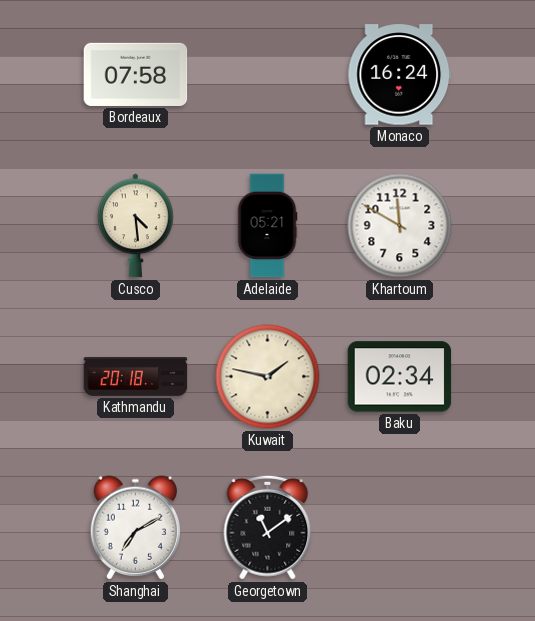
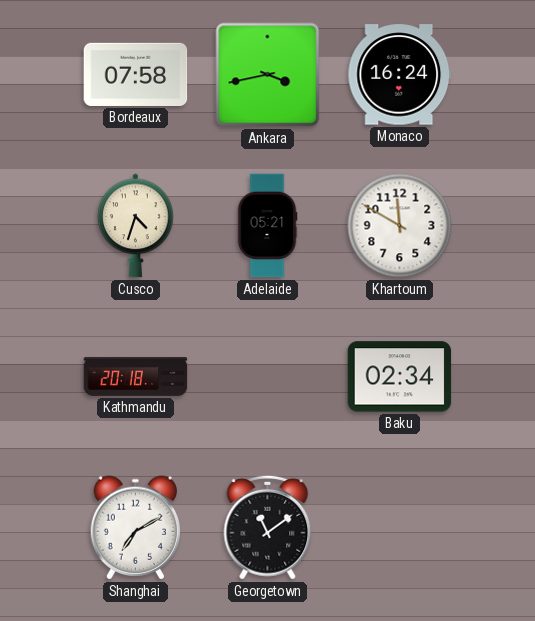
Ankara: none -> 3:43
Cusco: 4:29 -> 4:33
Kuwait: 1:47 -> none
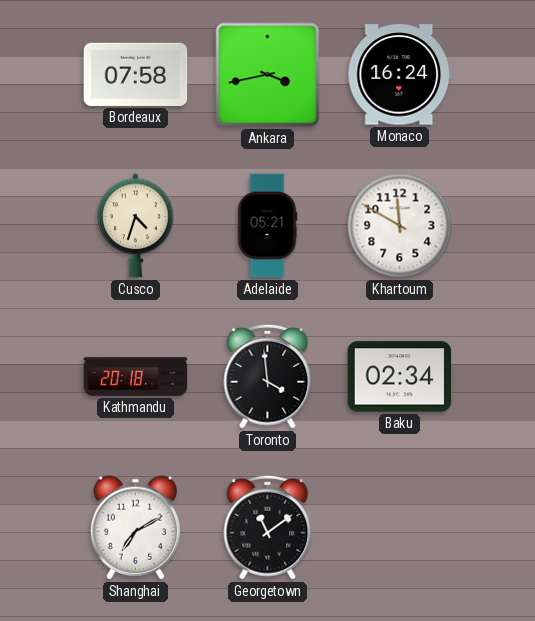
Toronto: none -> 3:59
